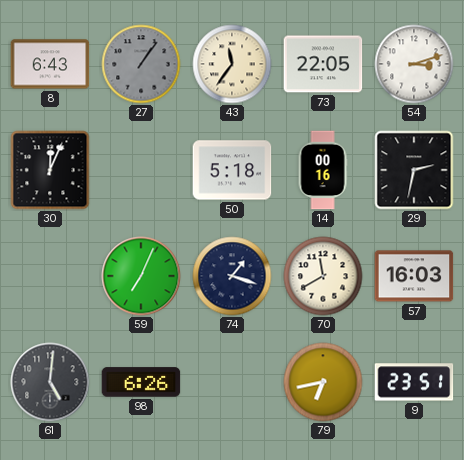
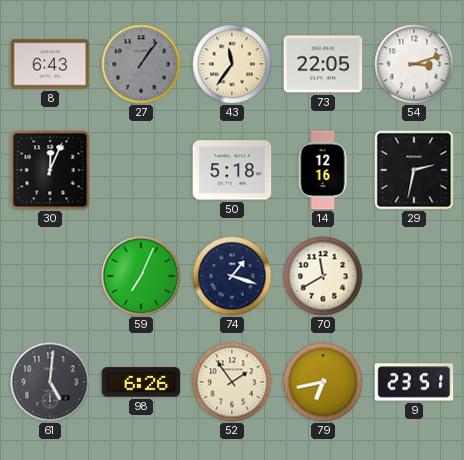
14: 00:16 -> 12:16
57: 16:03 -> none
52: none -> 1:54
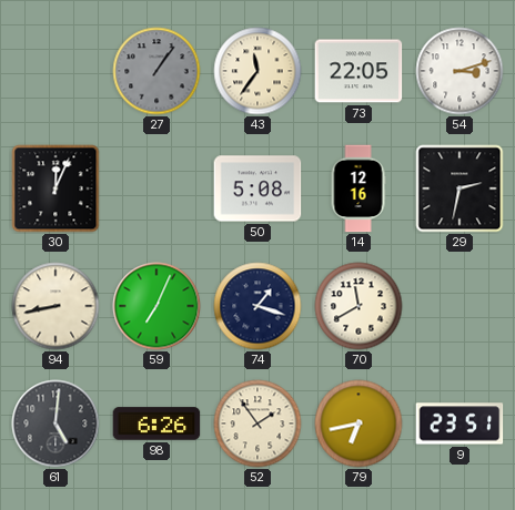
8: 6:43 -> none
50: 5:18 -> 5:08
94: none -> 8:43
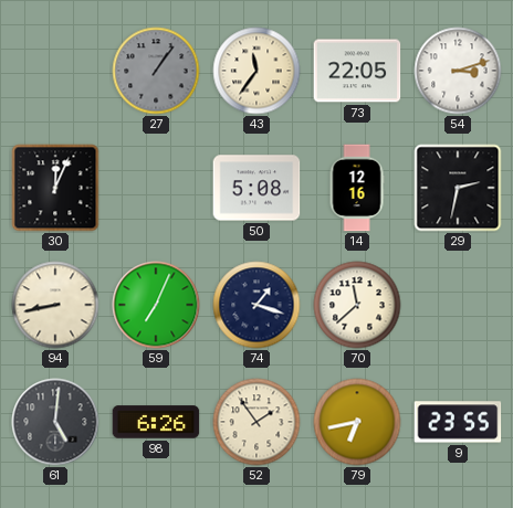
70: 11:40 -> 11:38
9: 23:51 -> 23:55
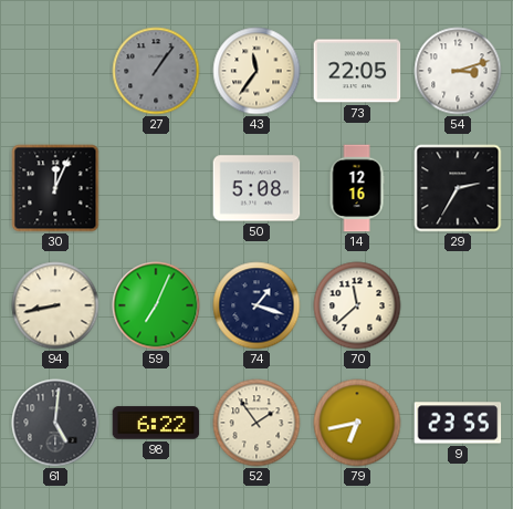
29: 2:32 -> 2:35
98: 6:26 -> 6:22
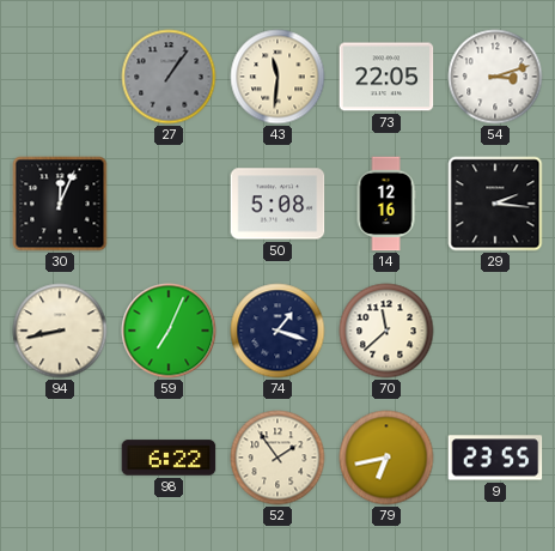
43: 11:36 -> 11:31
29: 2:35 -> 2:16
61: 5:01 -> none
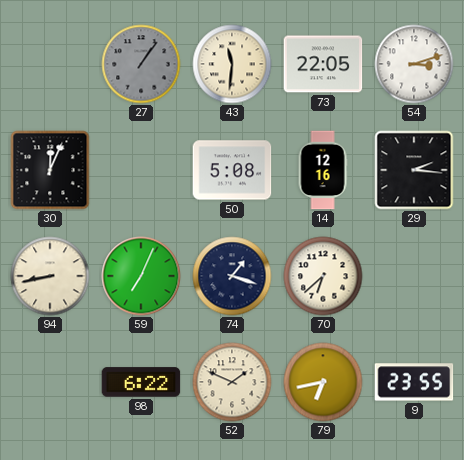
70: 11:38 -> 6:38
52: 1:54 -> 1:49
